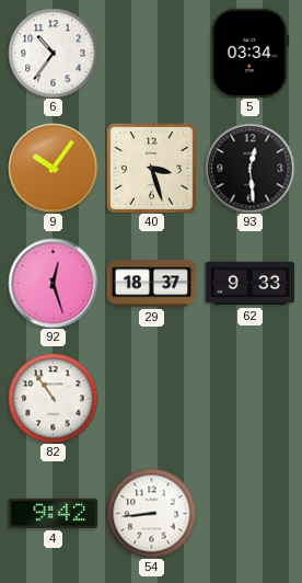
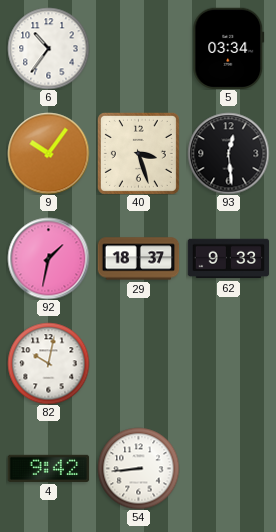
92: 12:27 -> 1:32
82: 10:54 -> 10:02
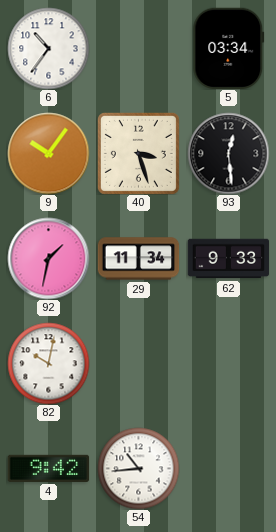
29: 18:37 -> 11:34
54: 8:44 -> 10:44
